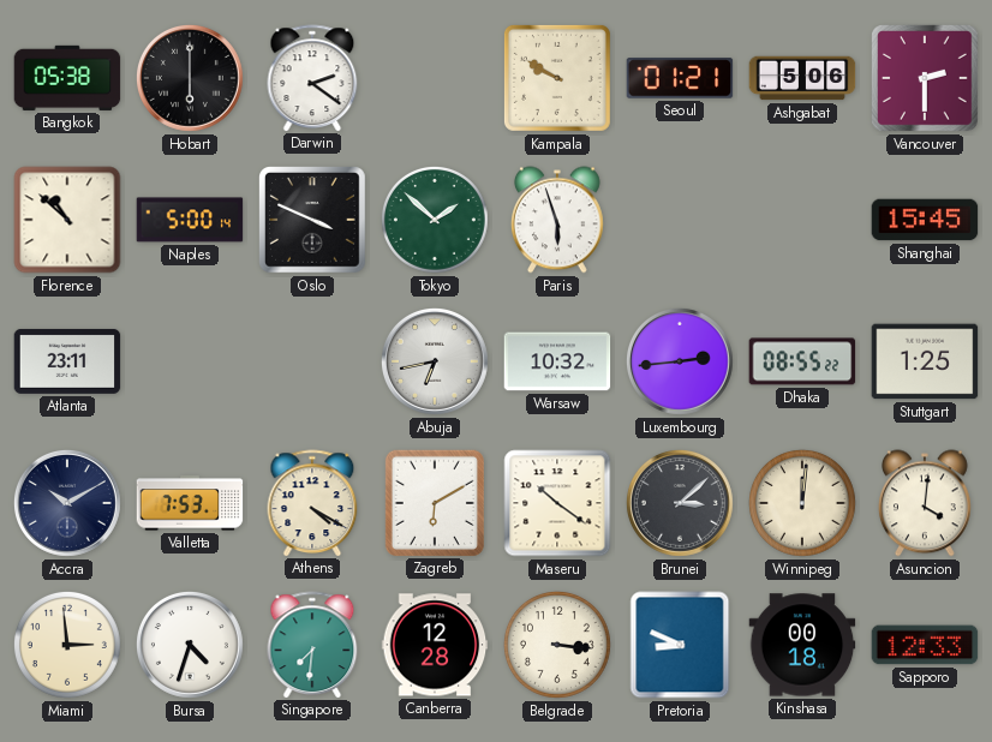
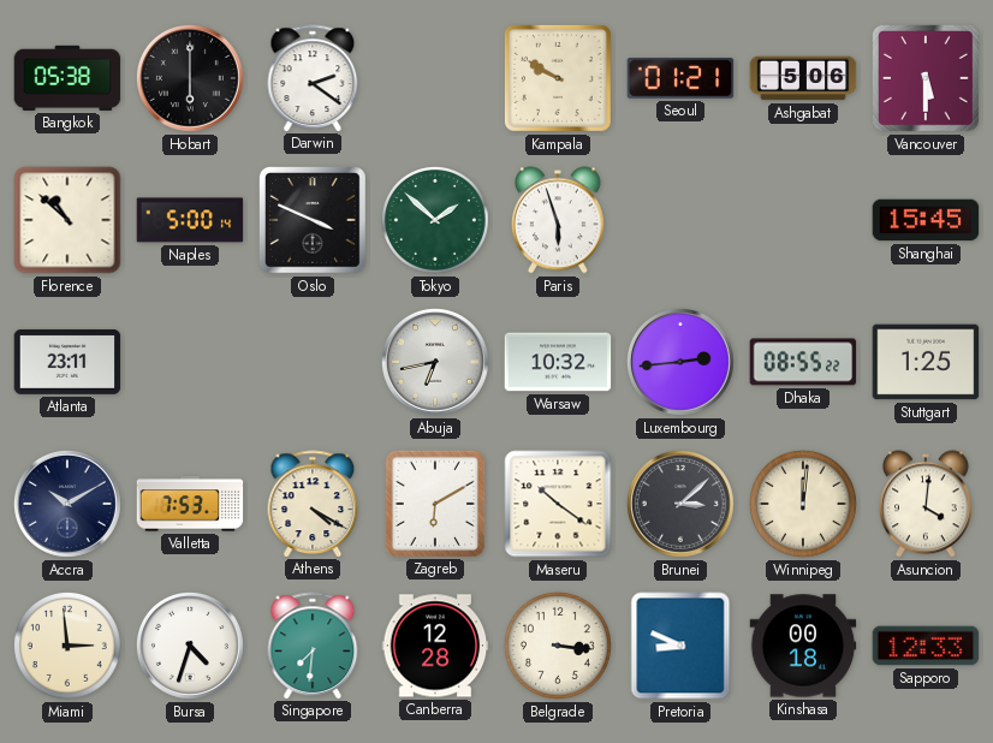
Vancouver: 2:30 -> 5:30
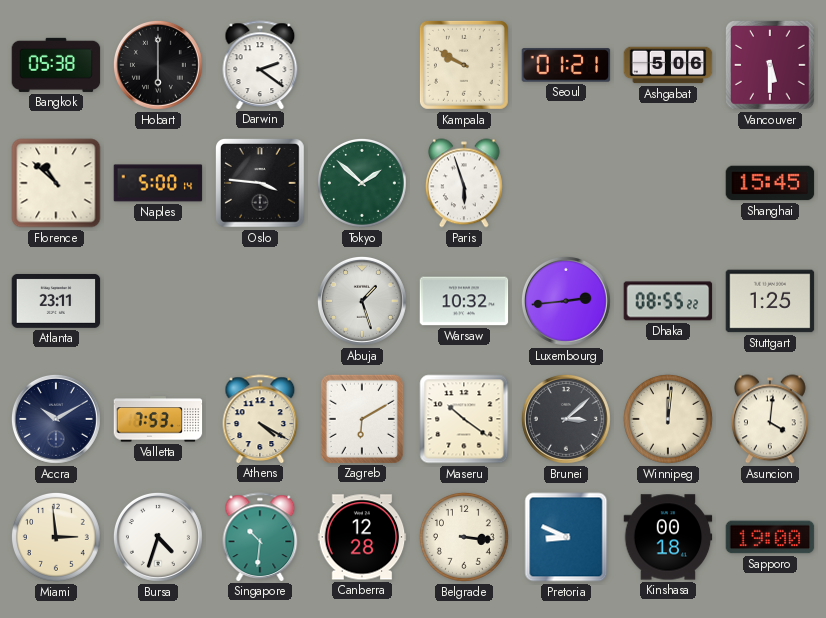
Oslo: 3:49 -> 3:46
Abuja: 6:43 -> 1:27
Singapore: 7:31 -> 10:31
Sapporo: 12:33 -> 19:00
